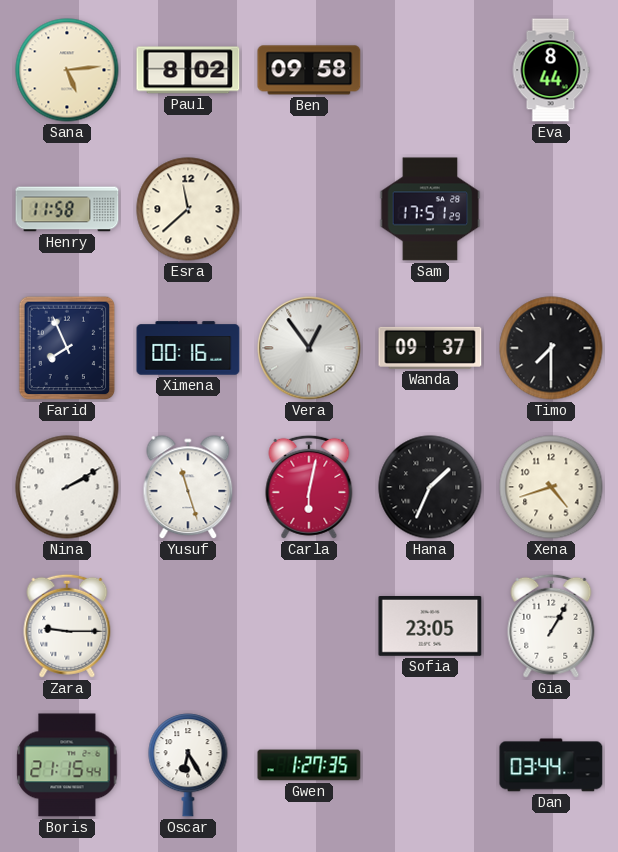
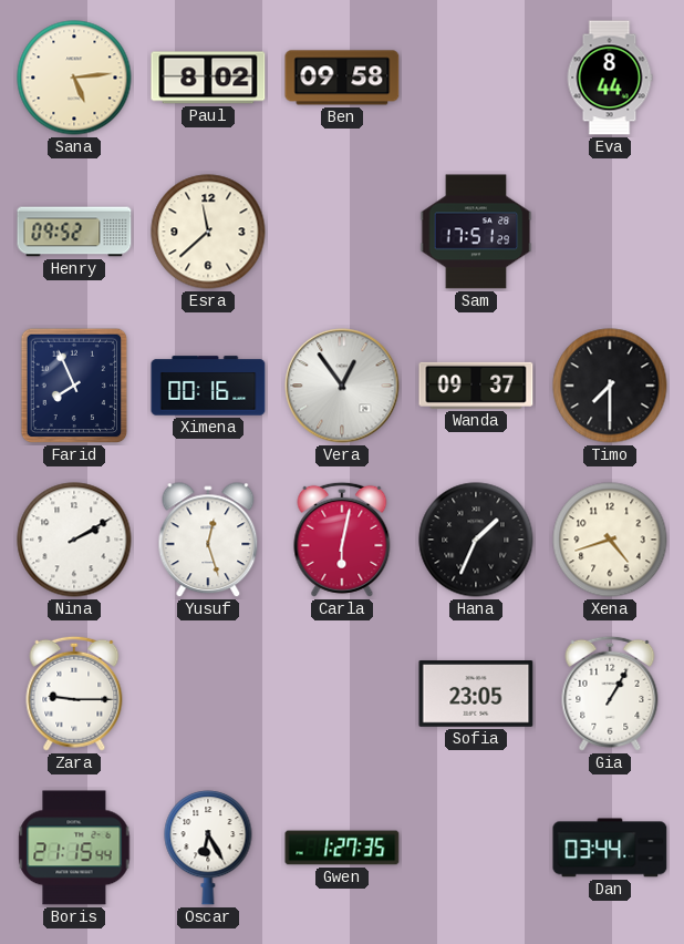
Henry: 11:58 -> 09:52
Yusuf: 11:27 -> 12:27
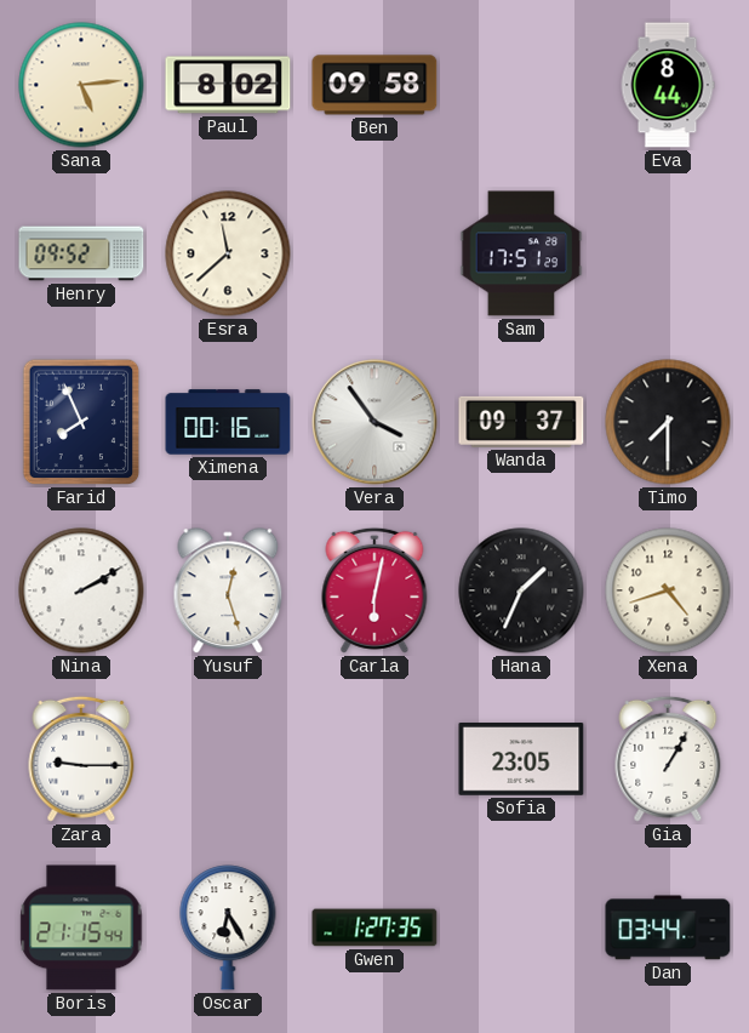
Vera: 12:54 -> 3:54
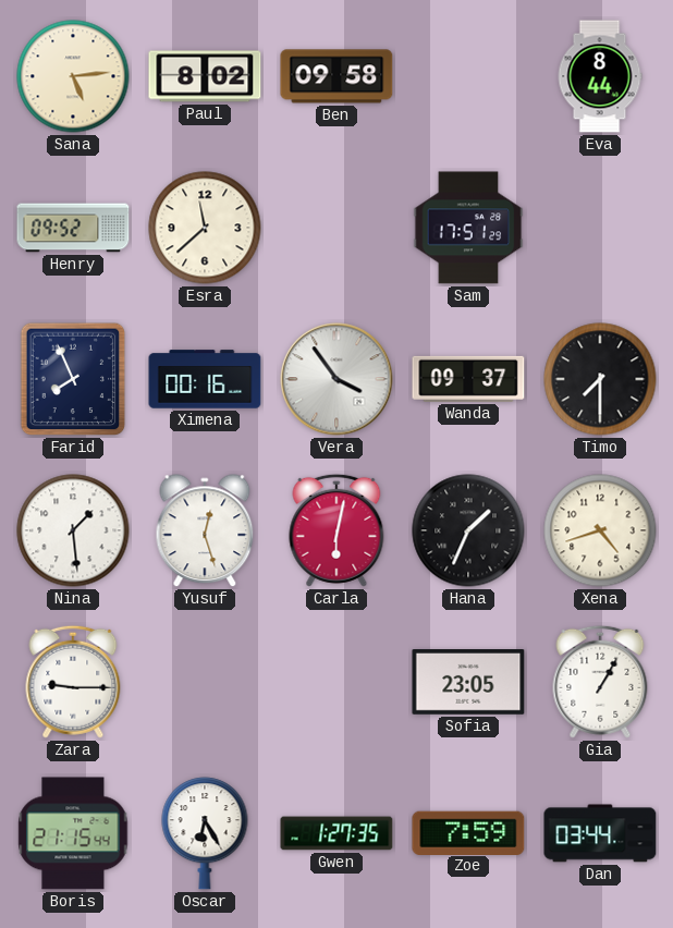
Nina: 2:10 -> 1:29
Zoe: none -> 7:59
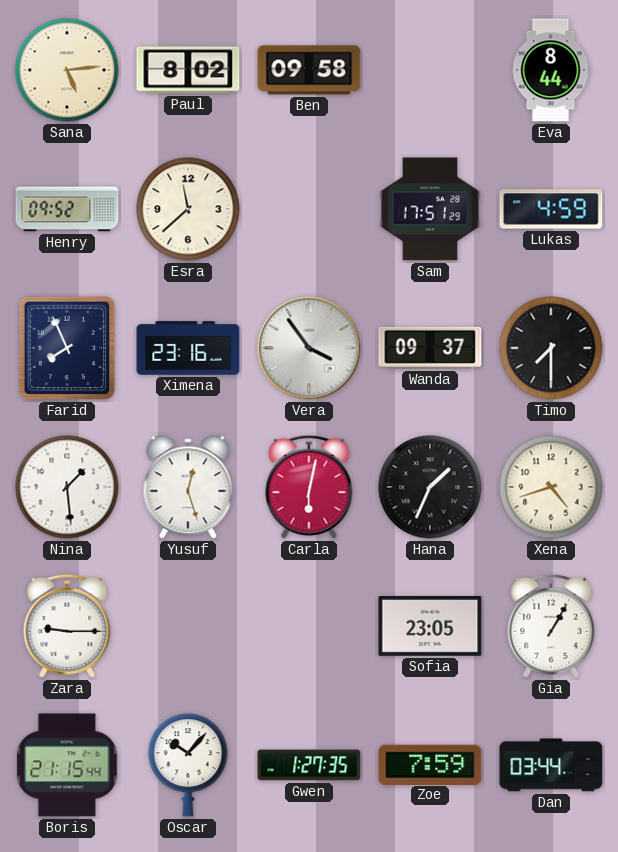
Lukas: none -> 4:59
Ximena: 00:16 -> 23:16
Oscar: 6:25 -> 10:07
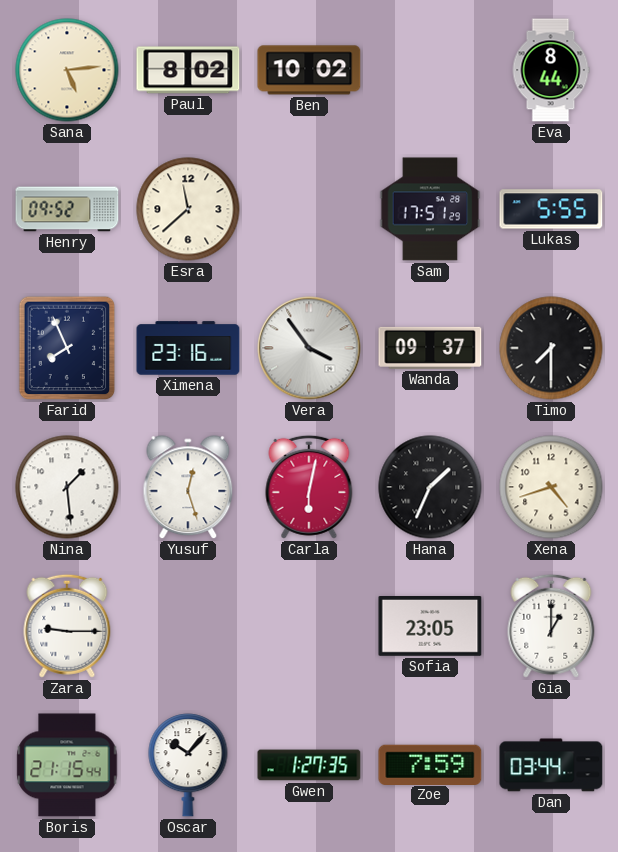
Ben: 09:58 -> 10:02
Lukas: 4:59 -> 5:55
Gia: 1:05 -> 1:00
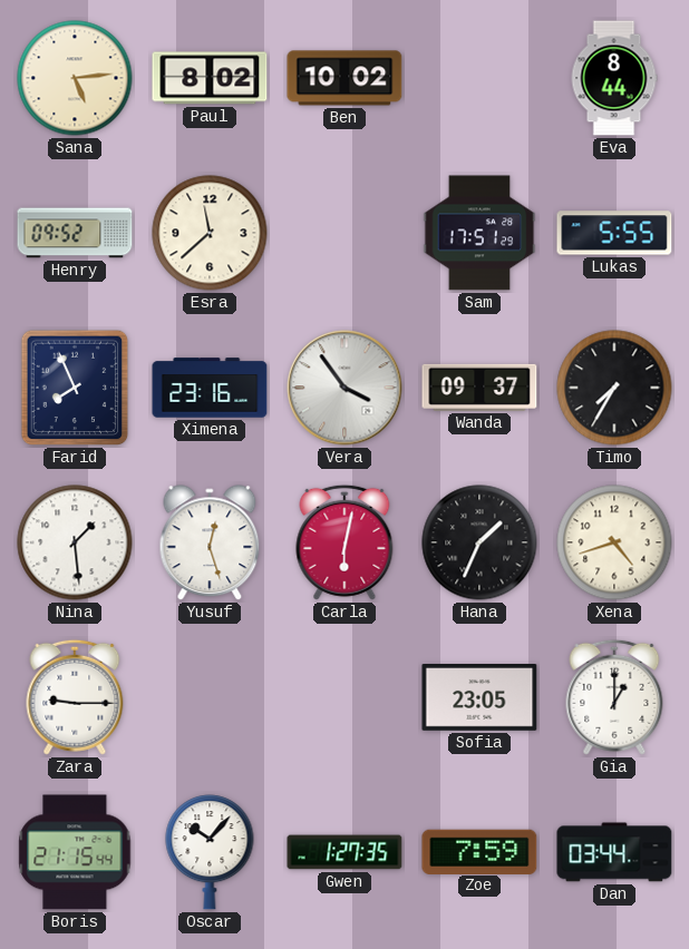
Timo: 7:30 -> 7:35
